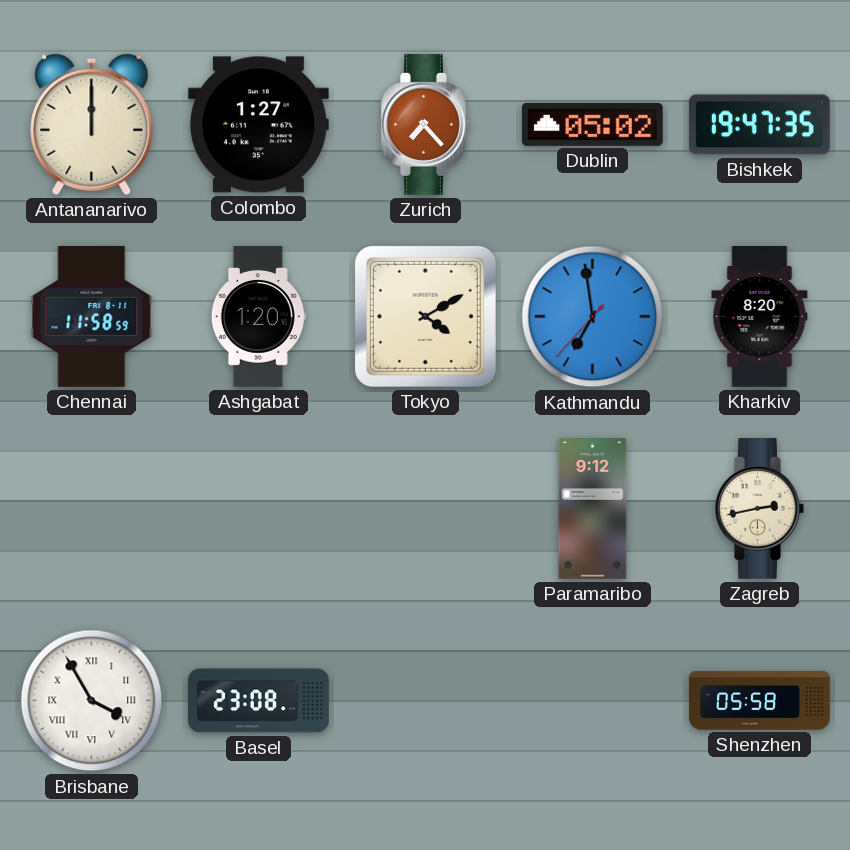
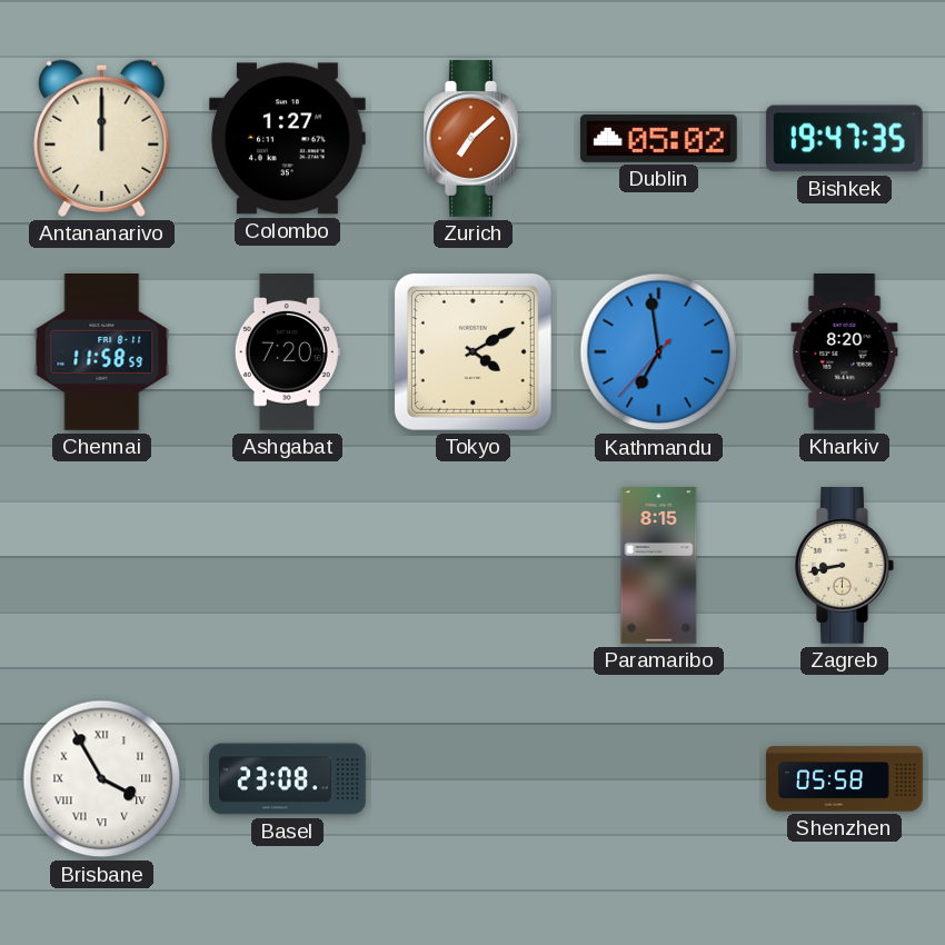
Zurich: 7:23 -> 7:08
Ashgabat: 1:20 -> 7:20
Paramaribo: 9:12 -> 8:15
Zagreb: 2:43 -> 8:43
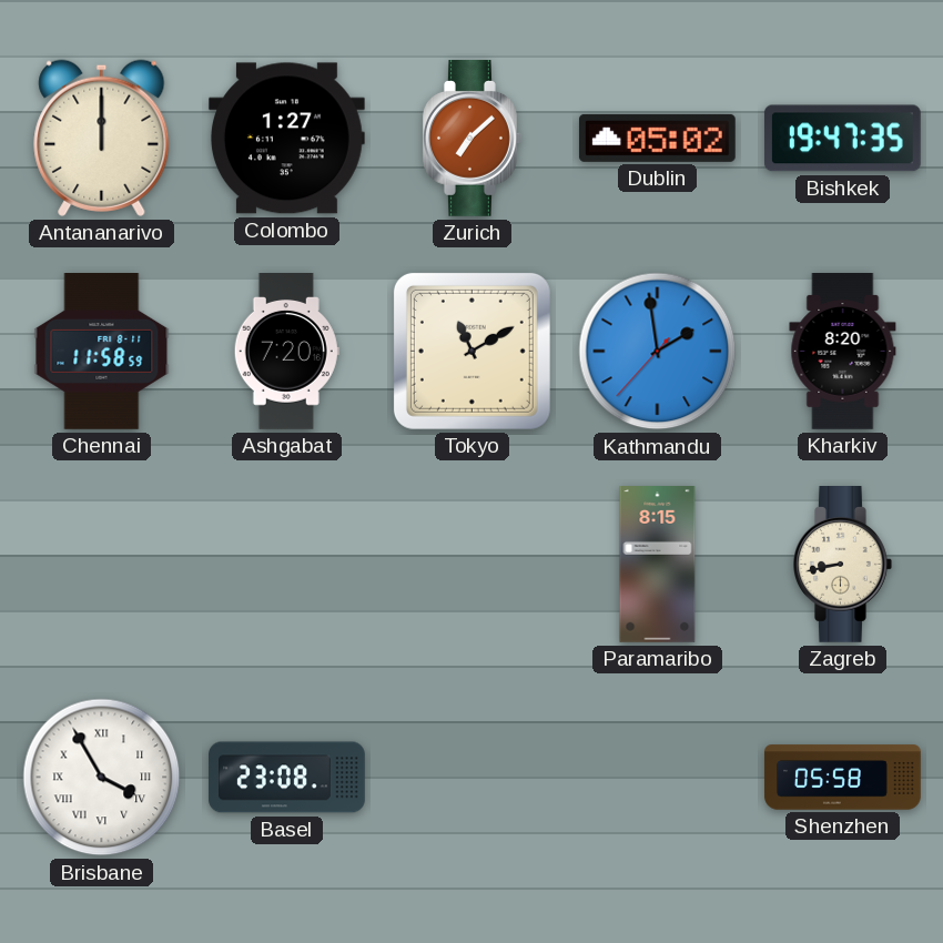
Tokyo: 4:10 -> 11:10
Kathmandu: 6:58 -> 1:58
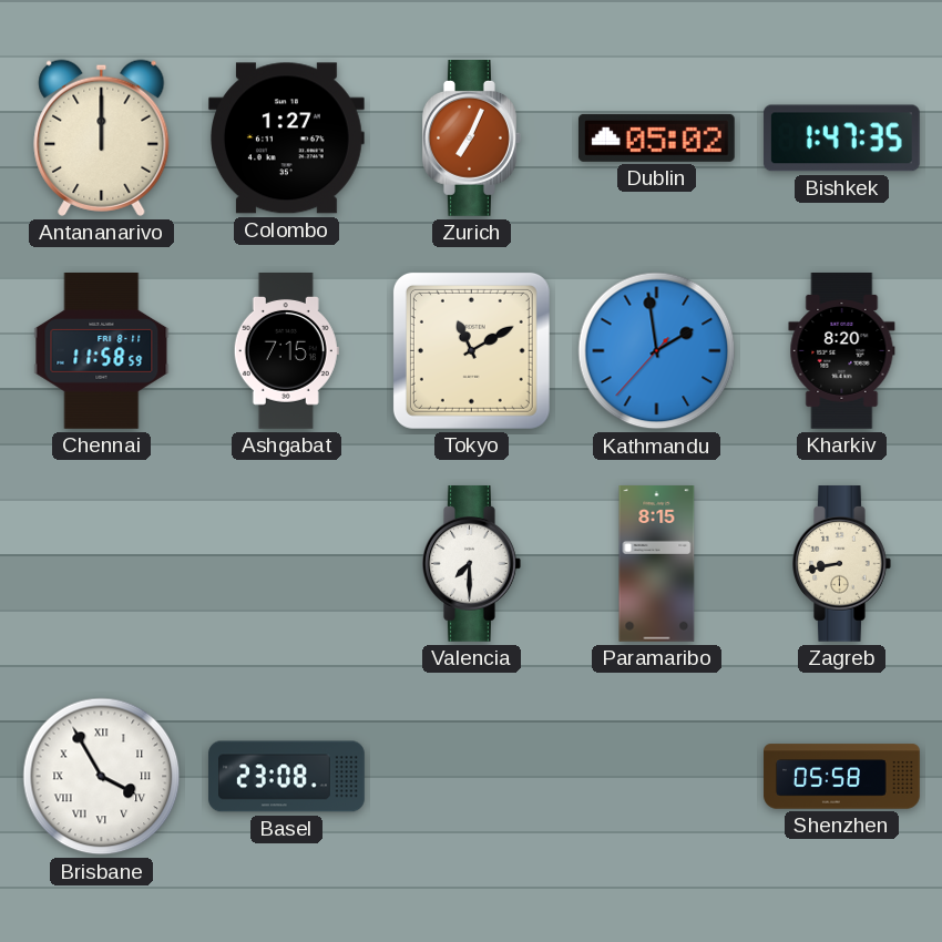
Zurich: 7:08 -> 7:04
Bishkek: 19:47 -> 1:47
Ashgabat: 7:20 -> 7:15
Valencia: none -> 7:30
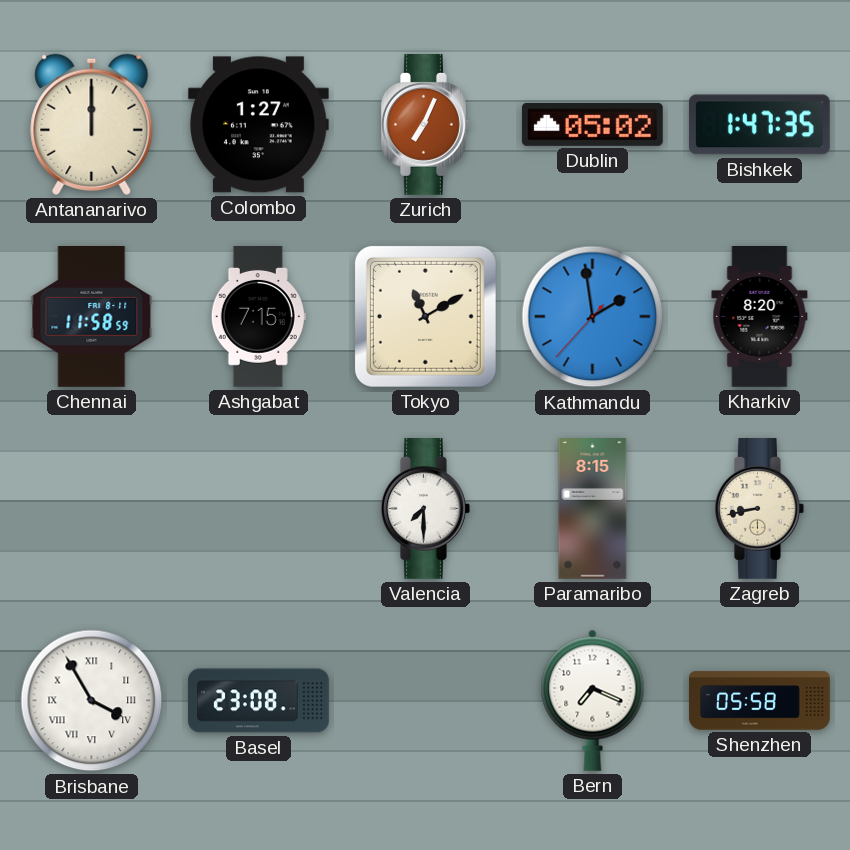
Bern: none -> 7:19
